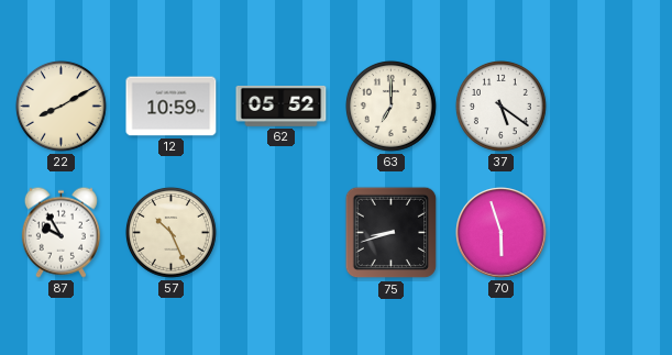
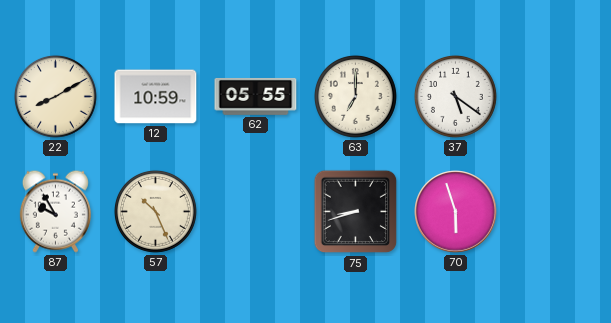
62: 05:52 -> 05:55
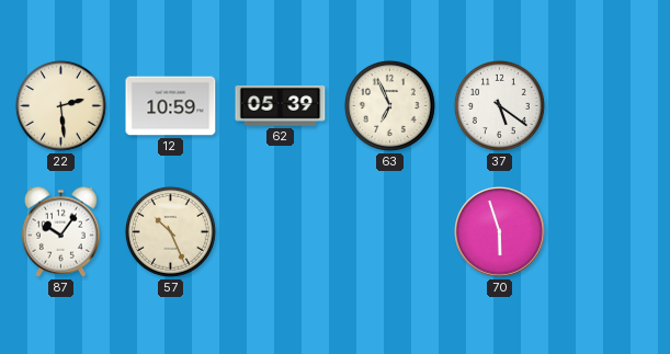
22: 8:10 -> 2:29
62: 05:55 -> 05:39
63: 7:00 -> 6:56
87: 9:55 -> 10:06
75: 8:42 -> none
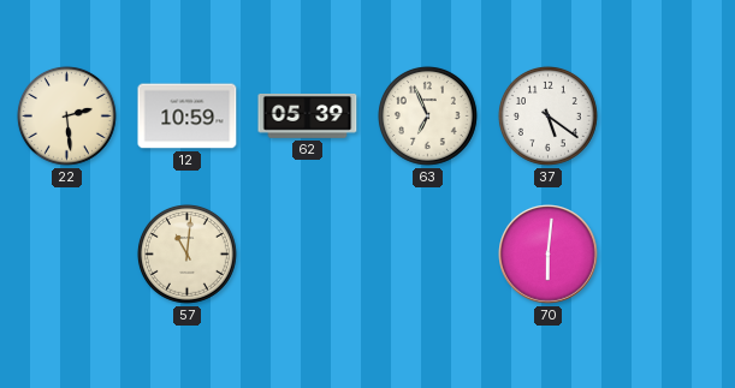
87: 10:06 -> none
57: 10:26 -> 11:01
70: 5:57 -> 6:01
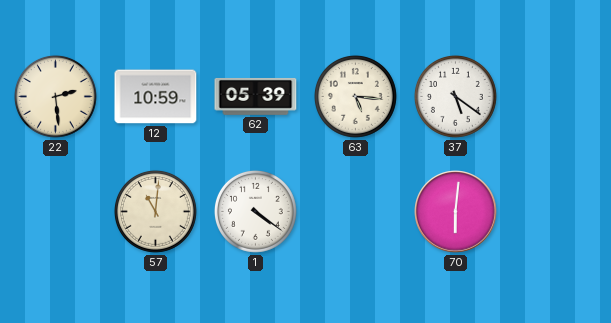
63: 6:56 -> 5:16
1: none -> 4:21
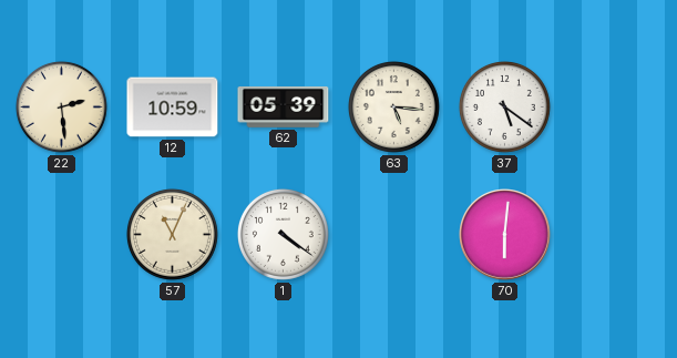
57: 11:01 -> 11:04
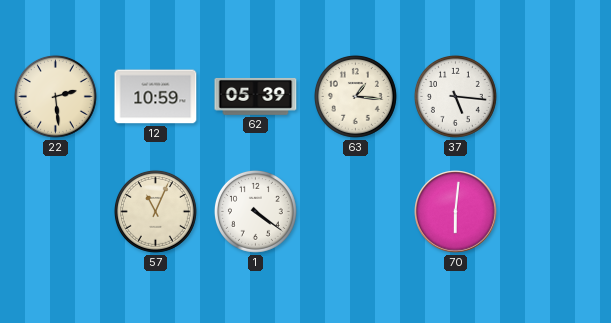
63: 5:16 -> 1:16
37: 5:21 -> 5:16
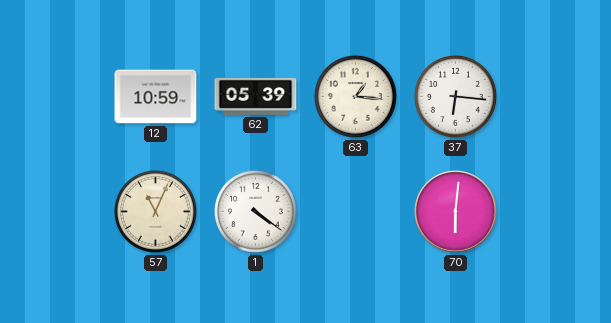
22: 2:29 -> none
37: 5:16 -> 6:16
